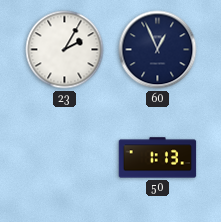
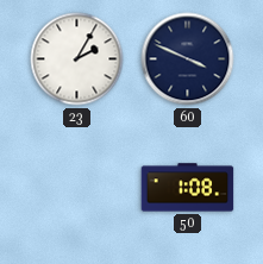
60: 12:56 -> 3:49
50: 1:13 -> 1:08
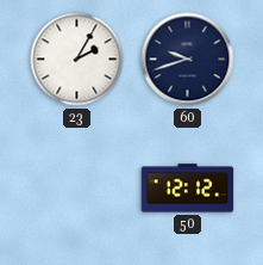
60: 3:49 -> 9:42
50: 1:08 -> 12:12
